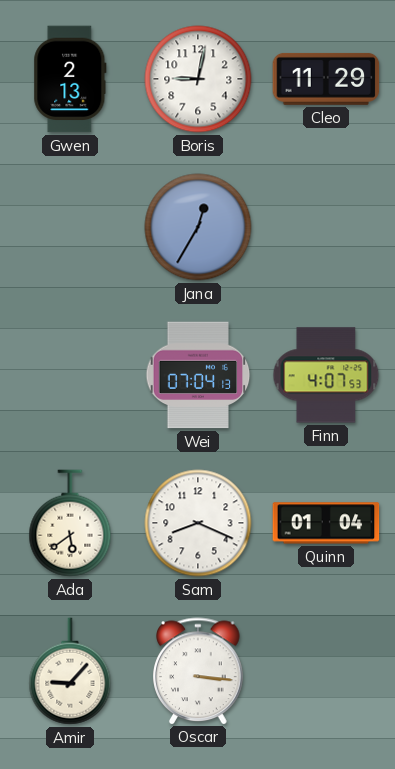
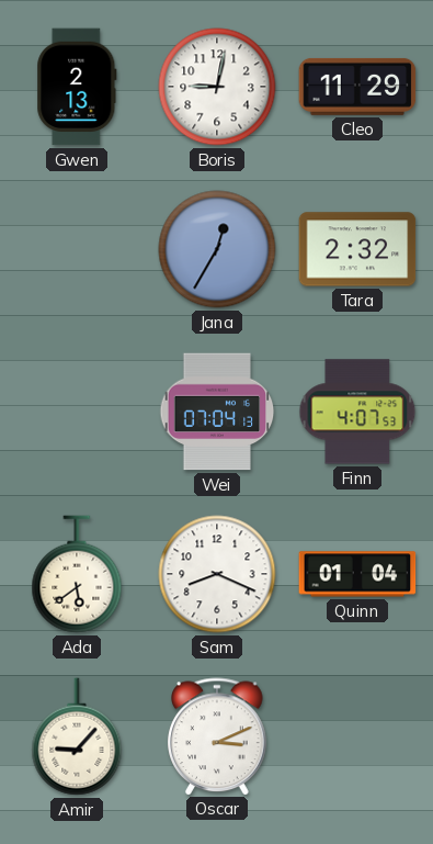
Tara: none -> 2:32
Oscar: 3:16 -> 3:11
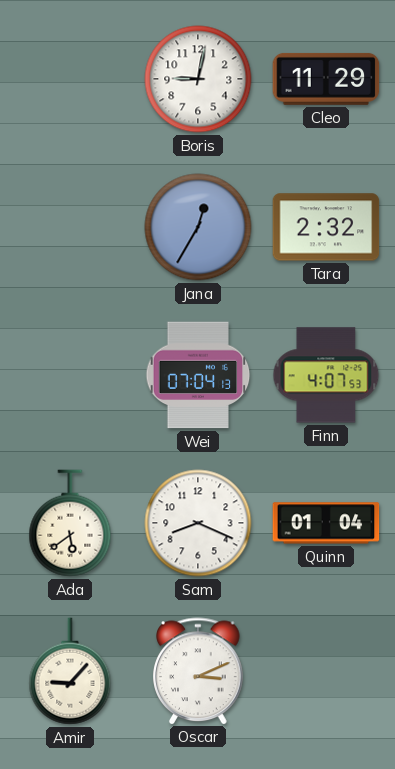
Gwen: 2:13 -> none
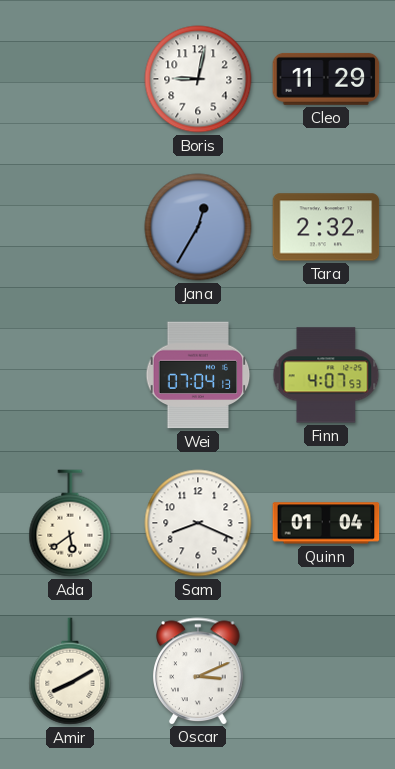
Amir: 9:07 -> 8:10
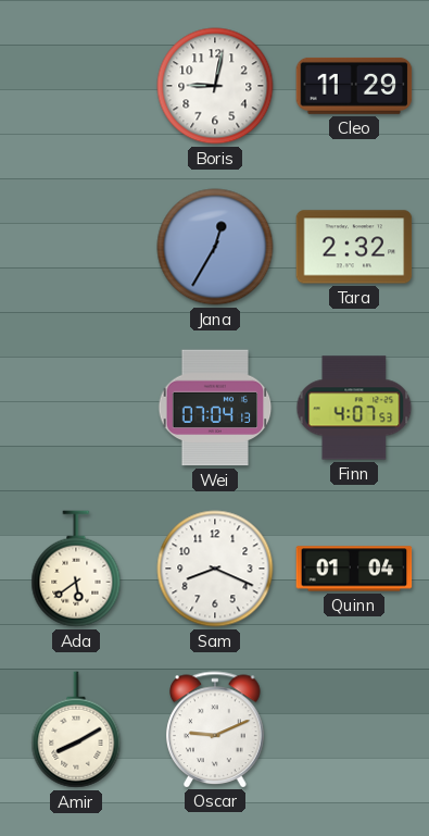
Oscar: 3:11 -> 9:11
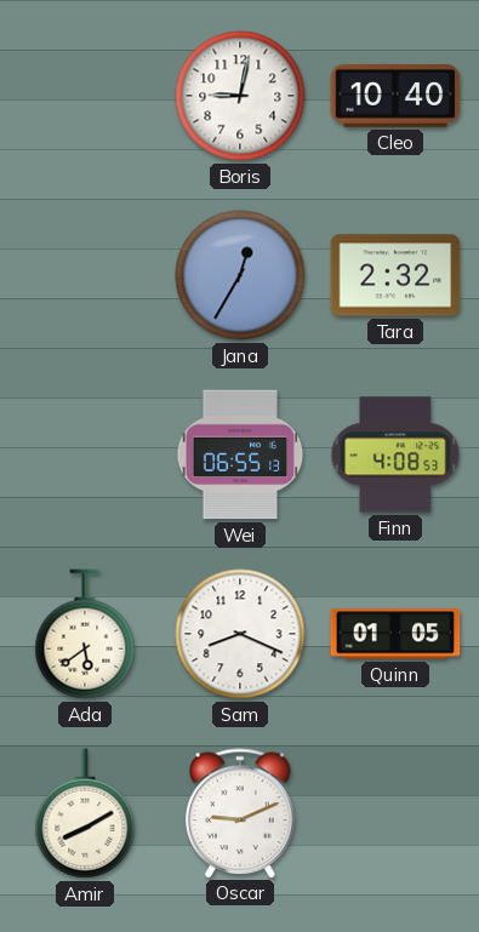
Cleo: 11:29 -> 10:40
Wei: 07:04 -> 06:55
Finn: 4:07 -> 4:08
Quinn: 01:04 -> 01:05
